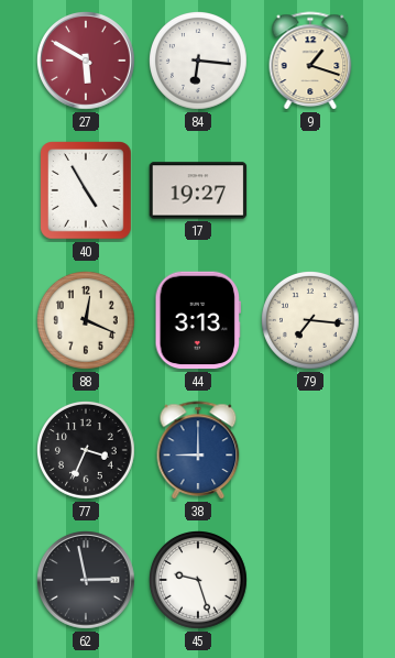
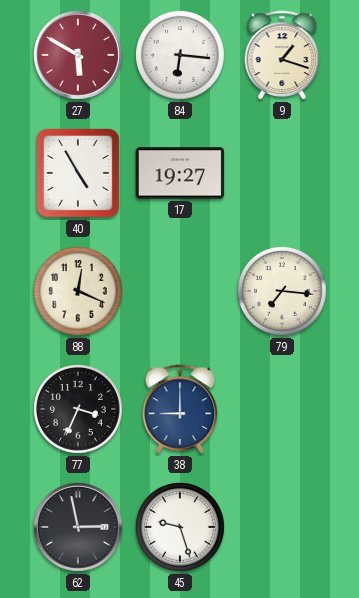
44: 3:13 -> none
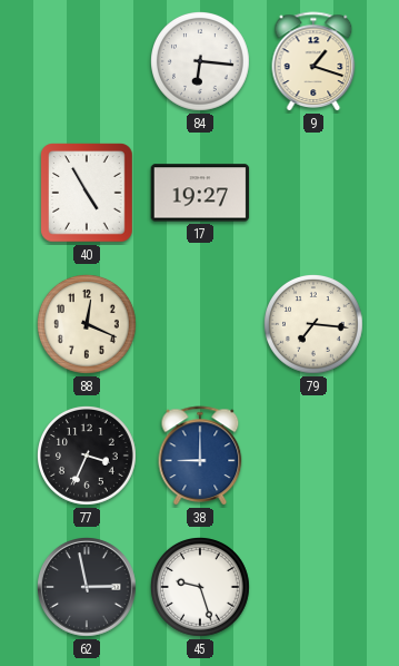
27: 5:50 -> none
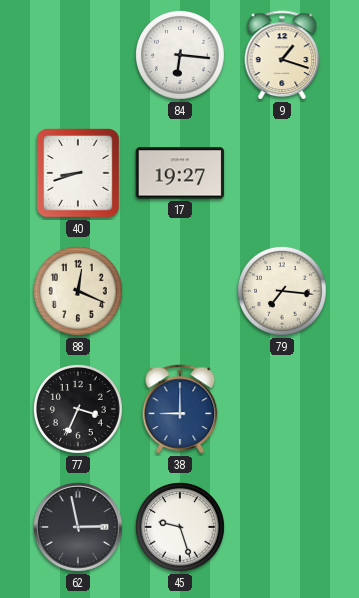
40: 4:55 -> 8:42
